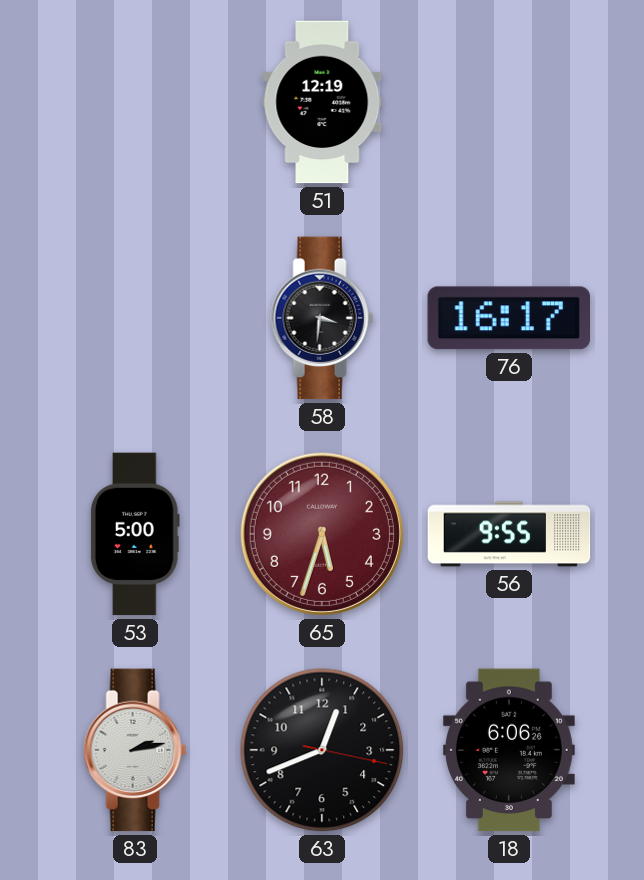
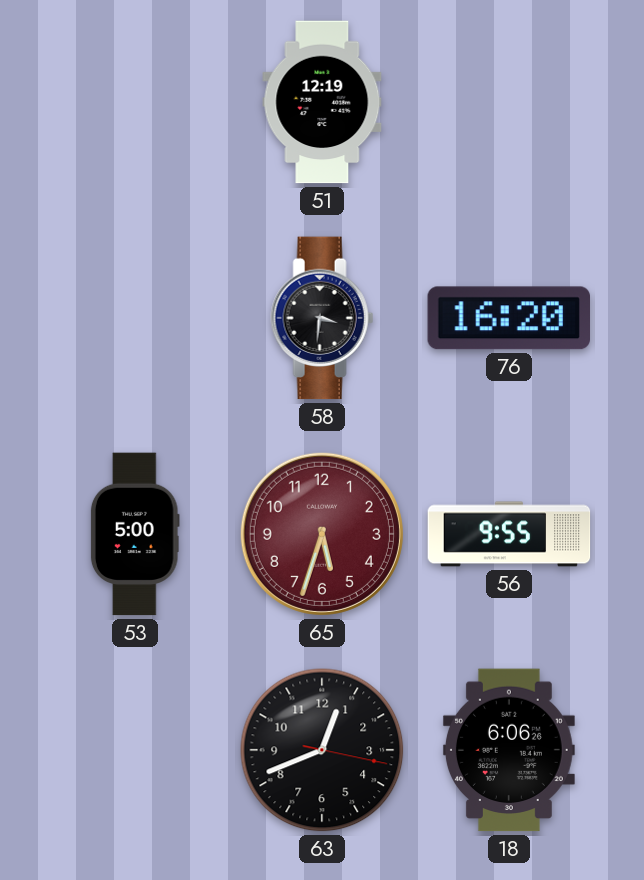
76: 16:17 -> 16:20
83: 2:13 -> none
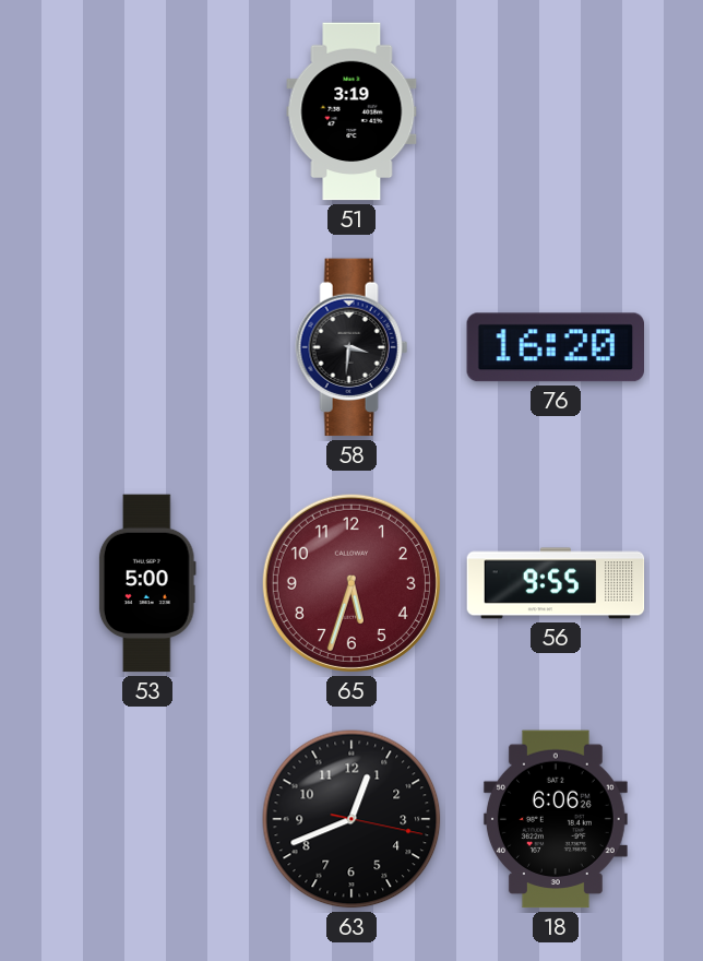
51: 12:19 -> 3:19
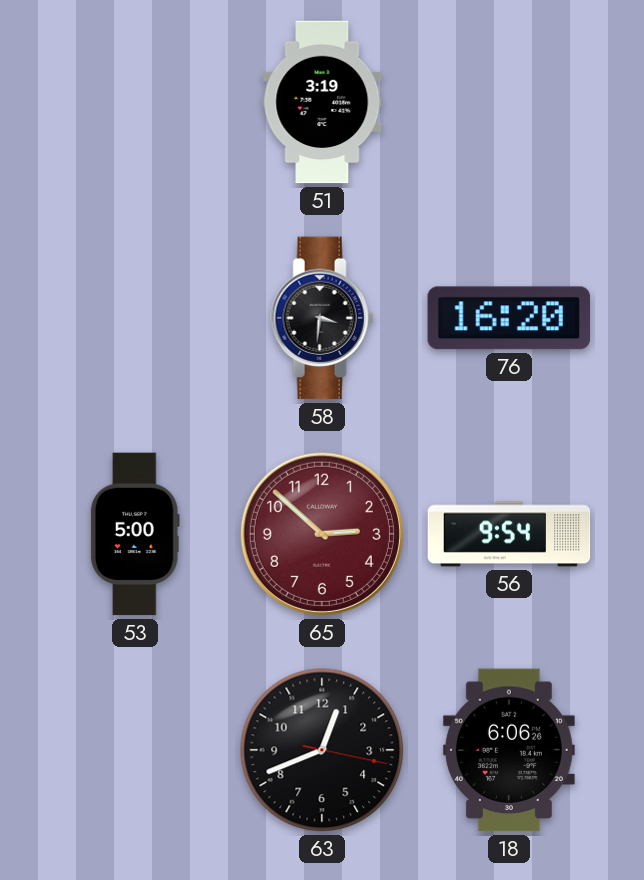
65: 5:33 -> 2:52
56: 9:55 -> 9:54
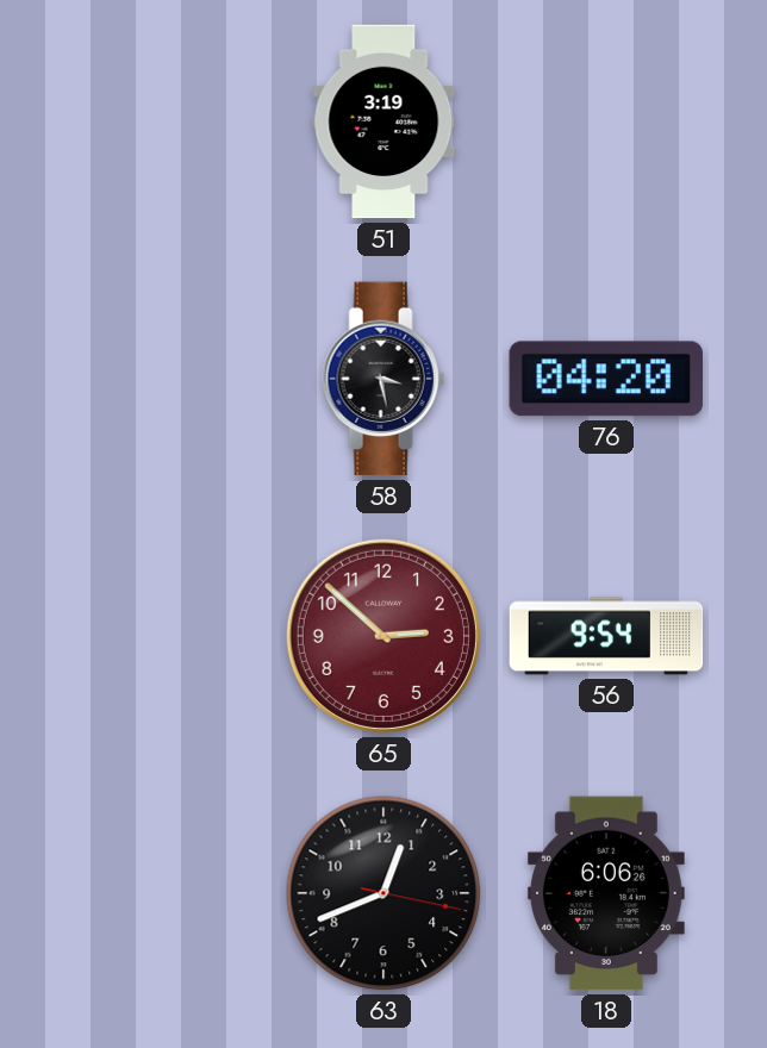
58: 3:31 -> 3:28
76: 16:20 -> 04:20
53: 5:00 -> none
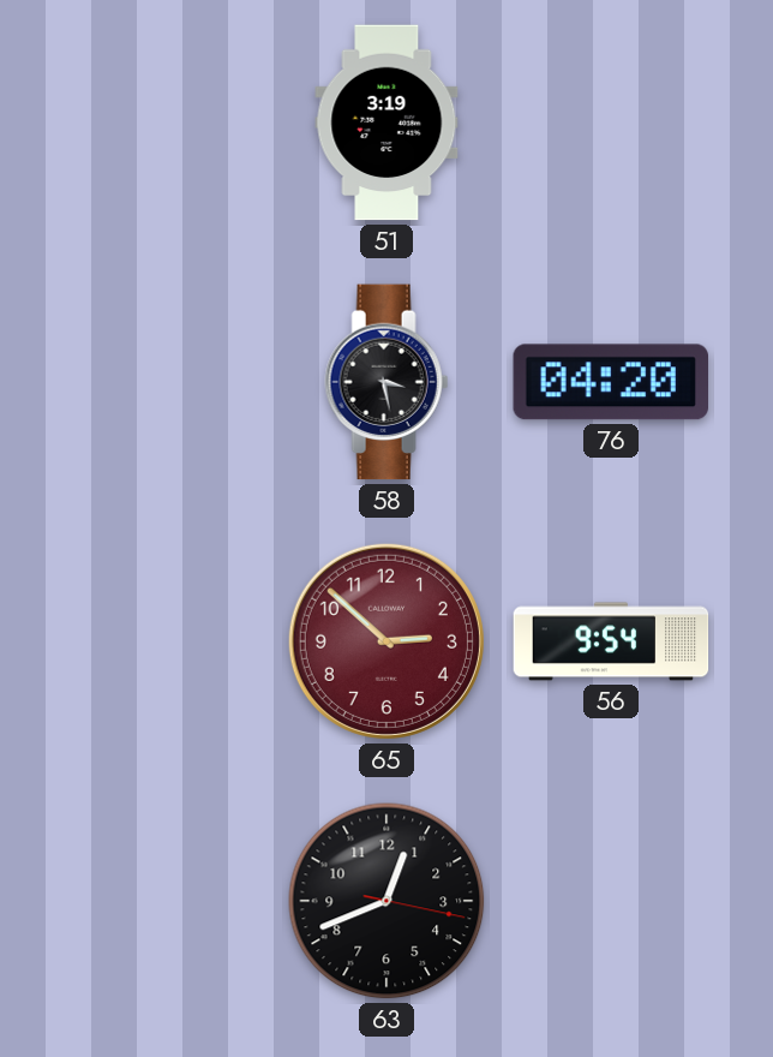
18: 6:06 -> none
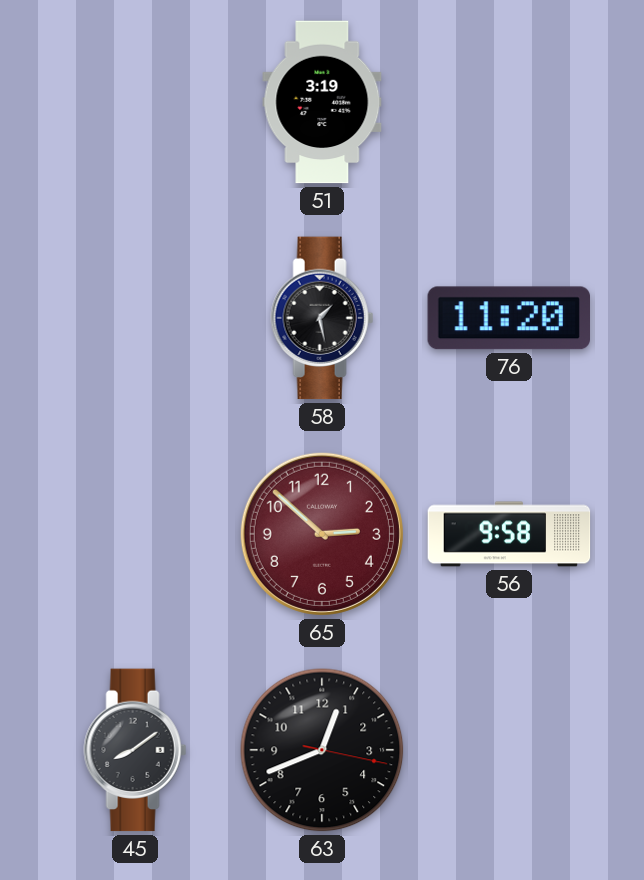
58: 3:28 -> 1:28
76: 04:20 -> 11:20
56: 9:54 -> 9:58
45: none -> 8:09
